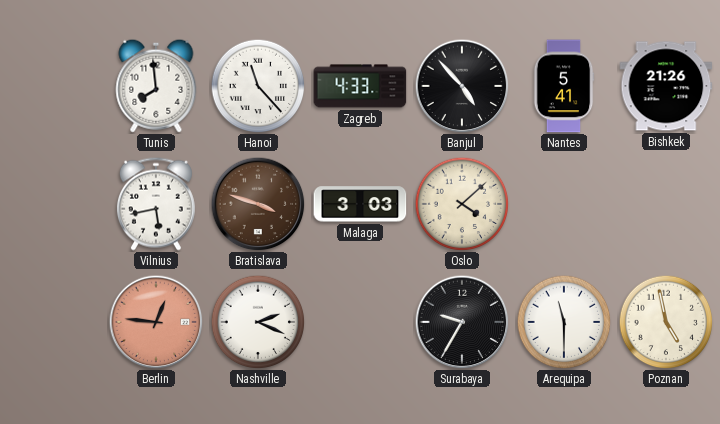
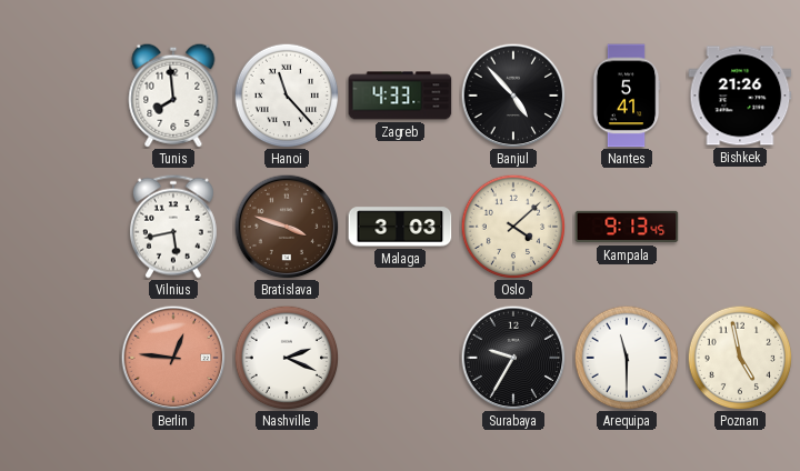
Kampala: none -> 9:13
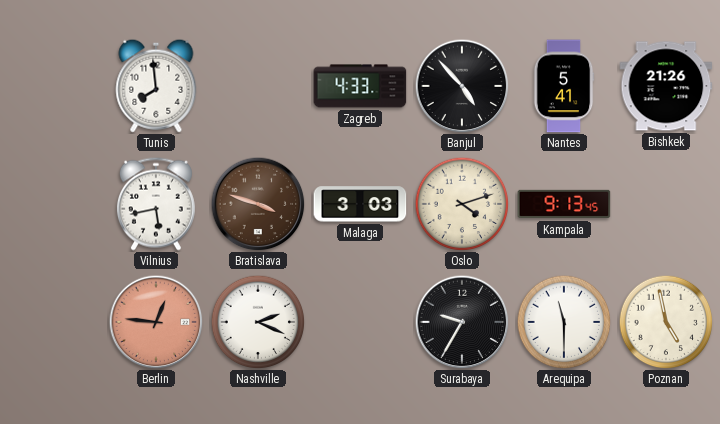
Hanoi: 11:23 -> none
Oslo: 4:08 -> 4:12
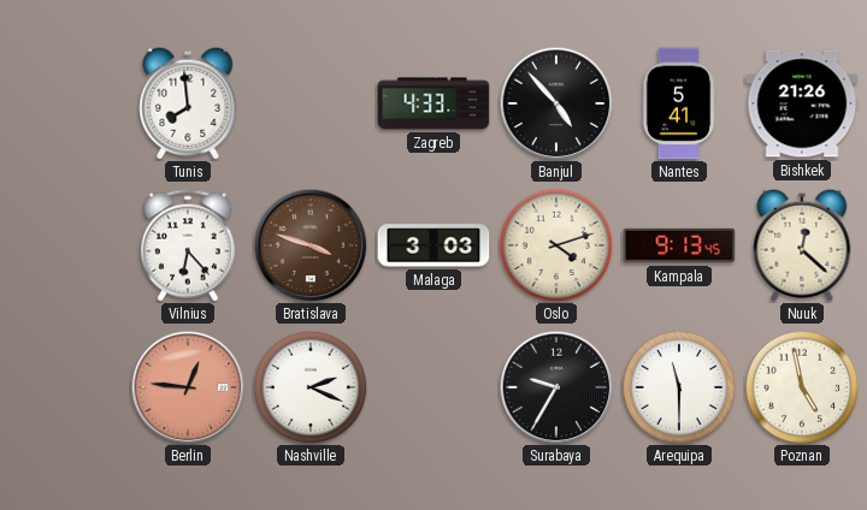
Vilnius: 5:43 -> 6:23
Nuuk: none -> 12:22
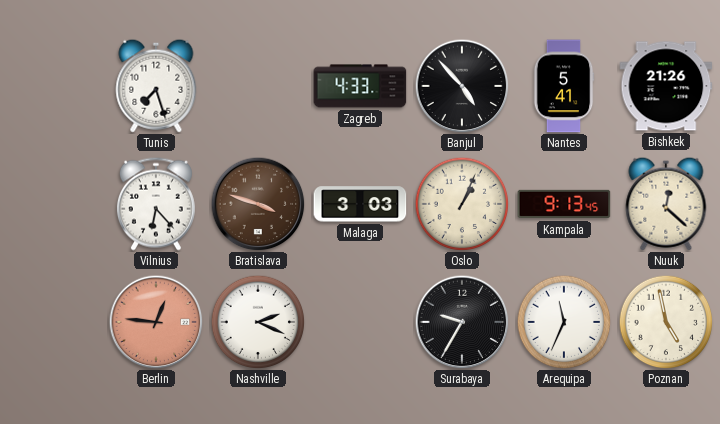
Tunis: 7:59 -> 7:27
Oslo: 4:12 -> 1:04
Arequipa: 11:30 -> 11:34
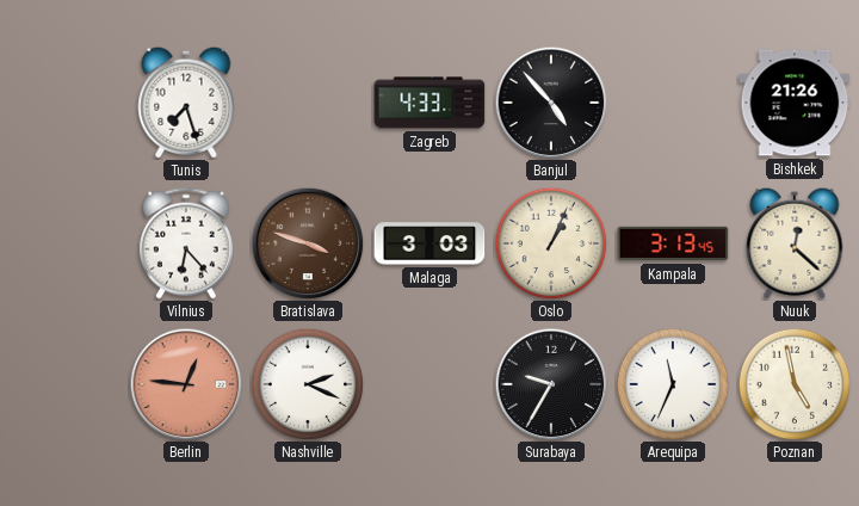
Nantes: 5:41 -> none
Kampala: 9:13 -> 3:13
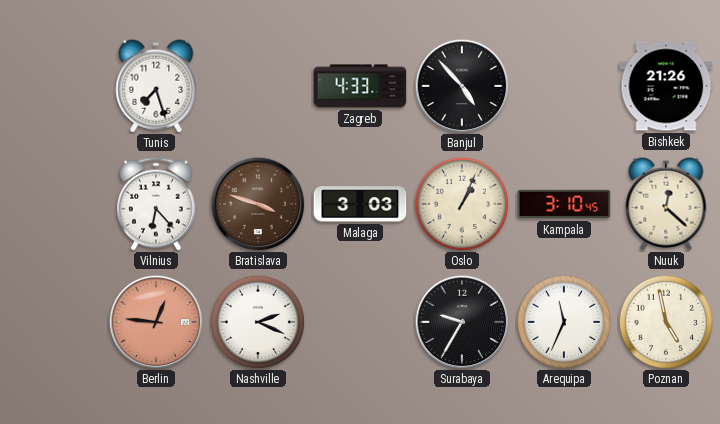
Kampala: 3:13 -> 3:10
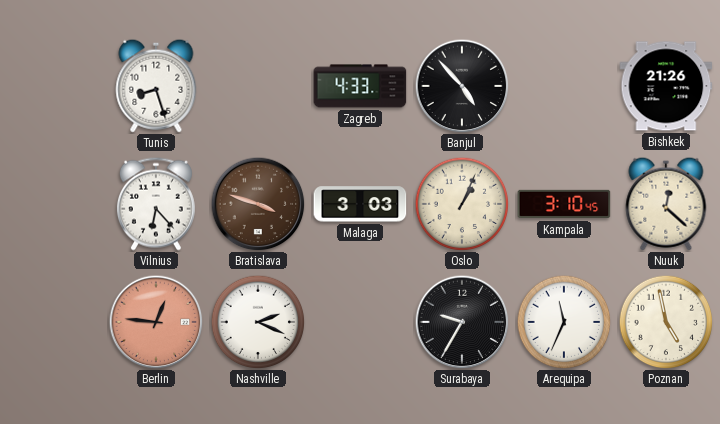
Tunis: 7:27 -> 8:27
